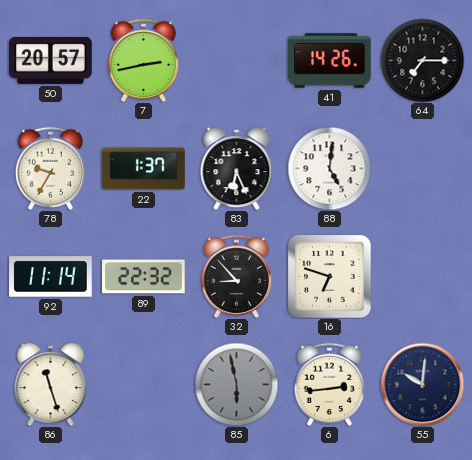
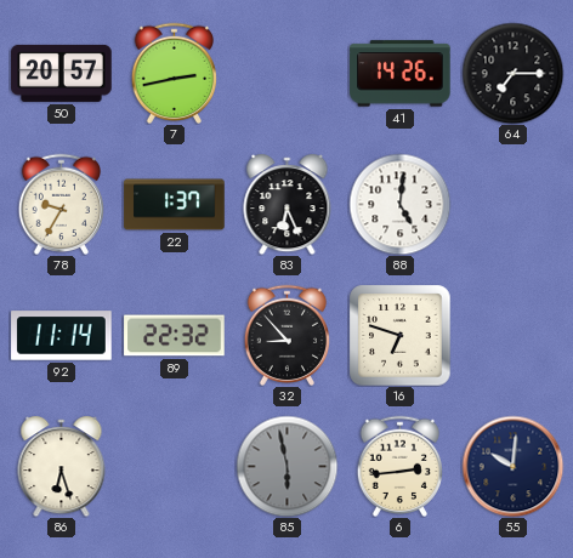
86: 11:27 -> 6:27
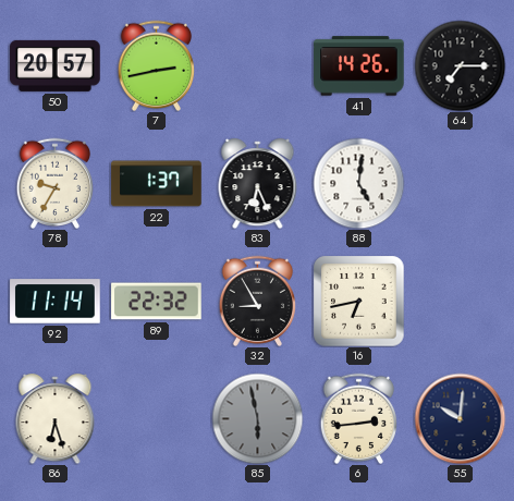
32: 8:53 -> 8:55
16: 6:48 -> 6:43
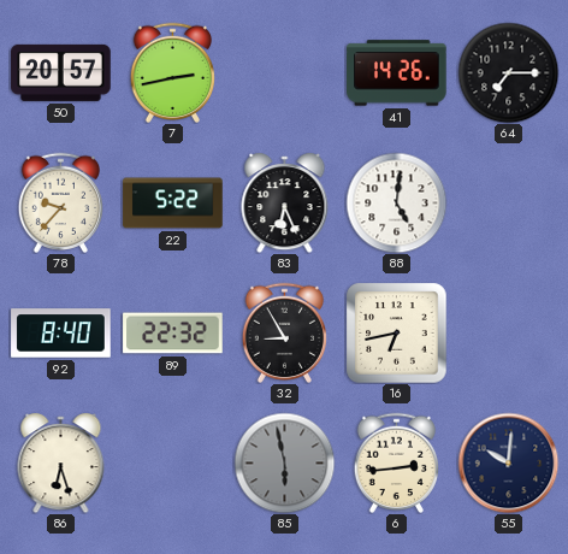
78: 9:35 -> 9:37
22: 1:37 -> 5:22
92: 11:14 -> 8:40
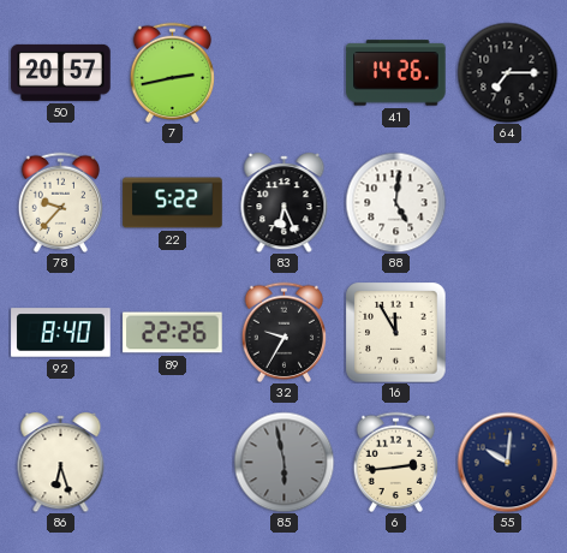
89: 22:32 -> 22:26
32: 8:55 -> 9:35
16: 6:43 -> 11:55
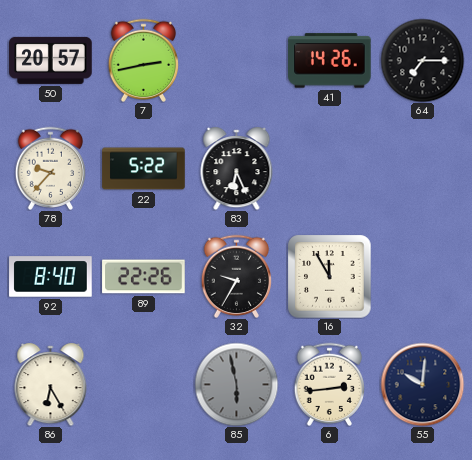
88: 5:01 -> none
86: 6:27 -> 6:25
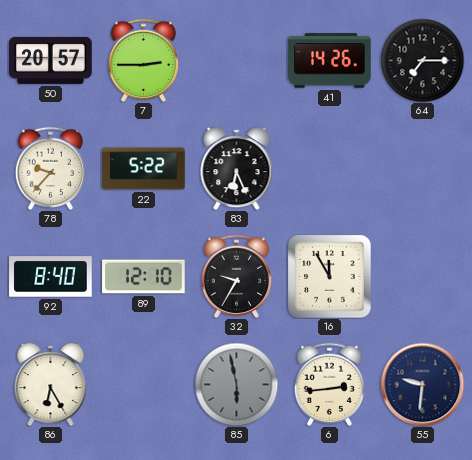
7: 2:43 -> 2:45
89: 22:26 -> 12:10
55: 10:01 -> 9:31
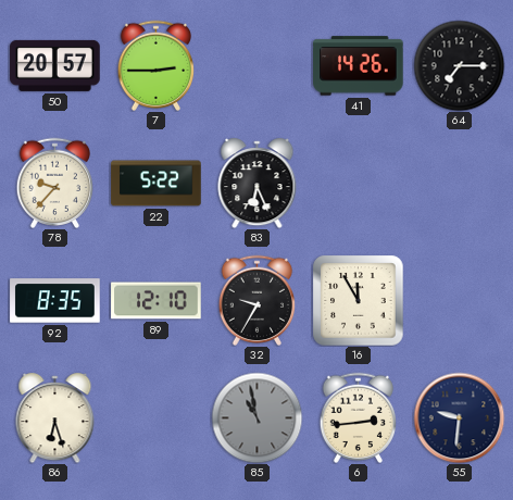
92: 8:40 -> 8:35
86: 6:25 -> 6:27
85: 5:58 -> 10:58
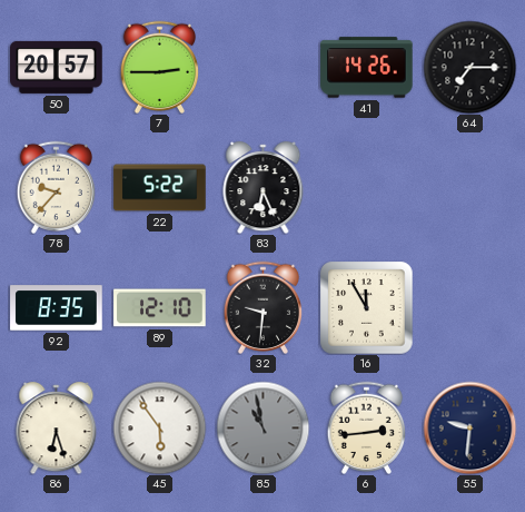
32: 9:35 -> 9:31
45: none -> 5:54
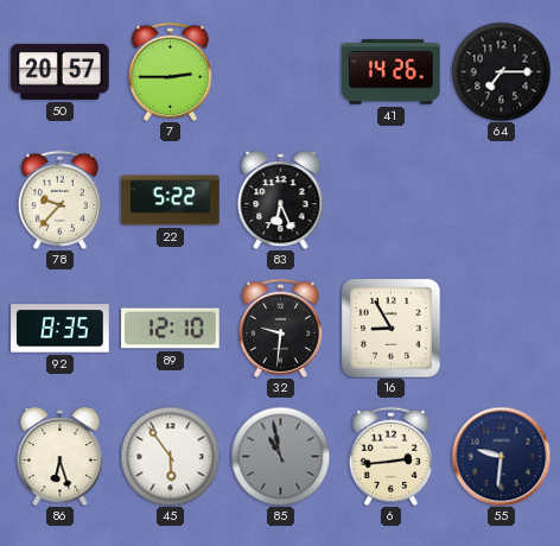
16: 11:55 -> 8:55
